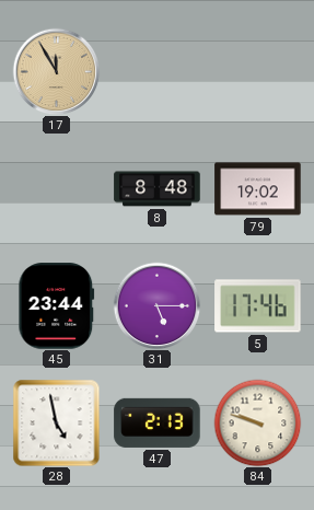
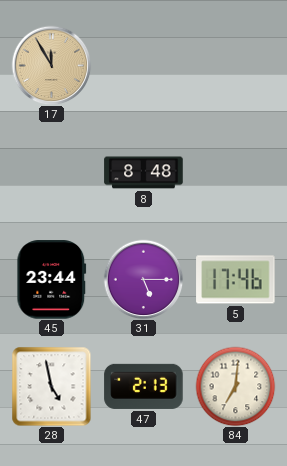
79: 19:02 -> none
84: 9:48 -> 7:01
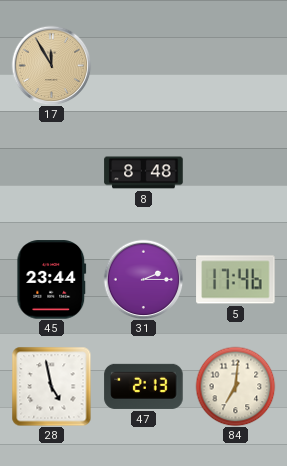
31: 5:15 -> 2:15
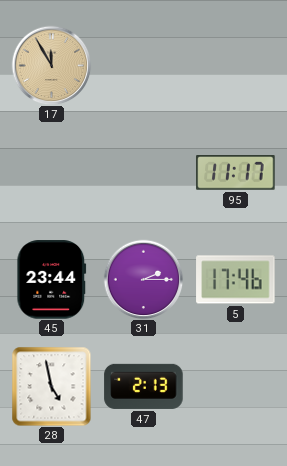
8: 8:48 -> none
95: none -> 11:17
84: 7:01 -> none
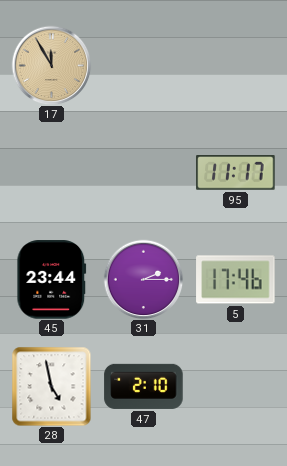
47: 2:13 -> 2:10
